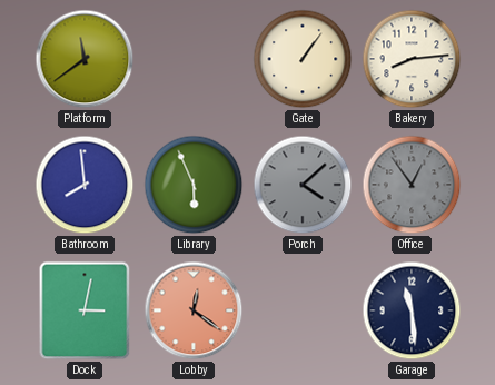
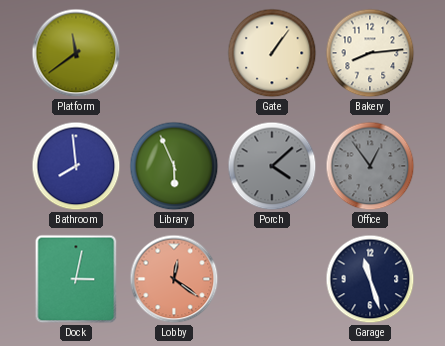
Garage: 11:29 -> 11:27
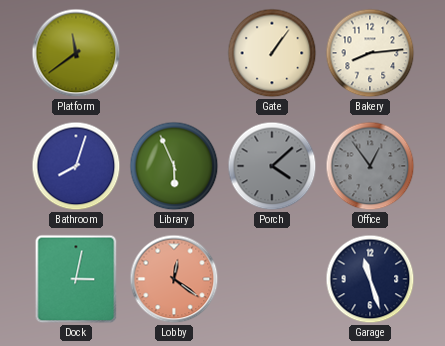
Bathroom: 7:59 -> 8:03
